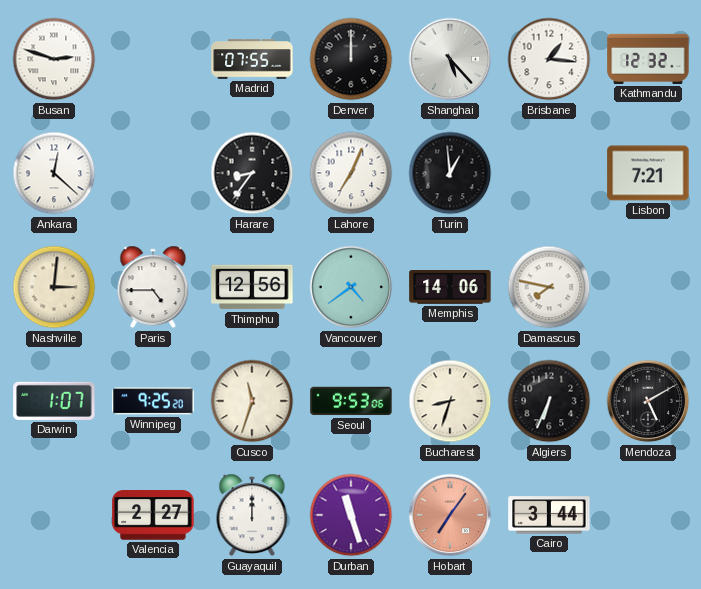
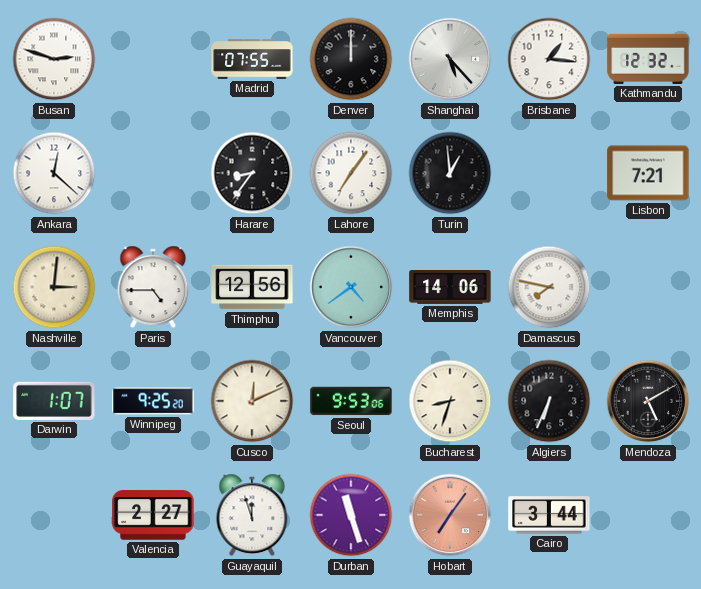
Lahore: 7:04 -> 7:06
Cusco: 11:33 -> 12:11
Guayaquil: 12:00 -> 11:57
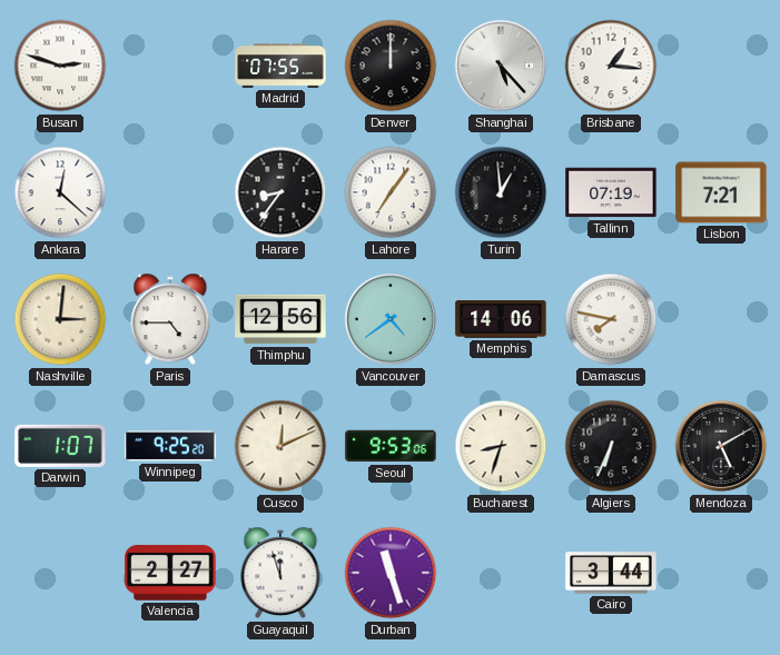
Kathmandu: 12:32 -> none
Tallinn: none -> 07:19
Hobart: 7:06 -> none
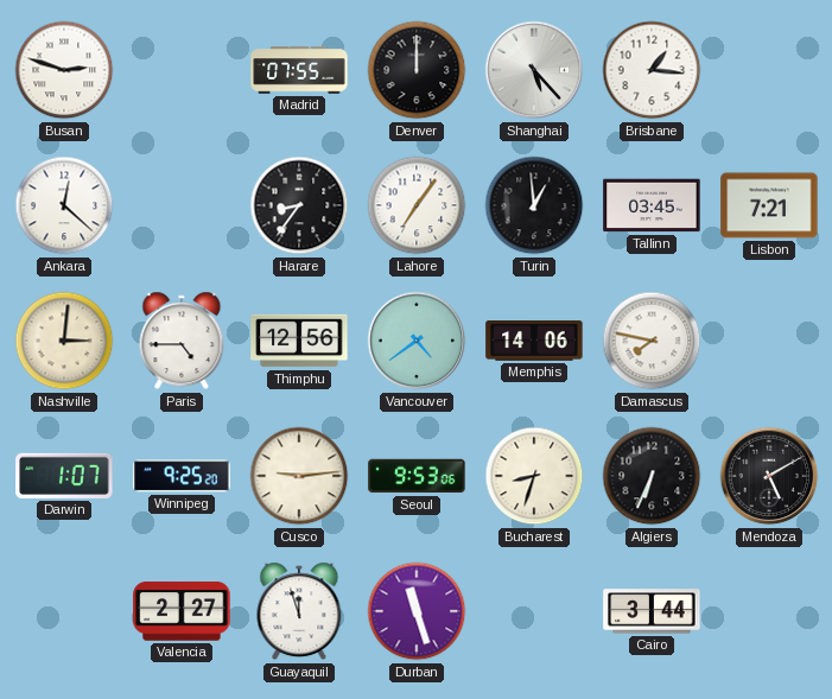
Tallinn: 07:19 -> 03:45
Cusco: 12:11 -> 9:14
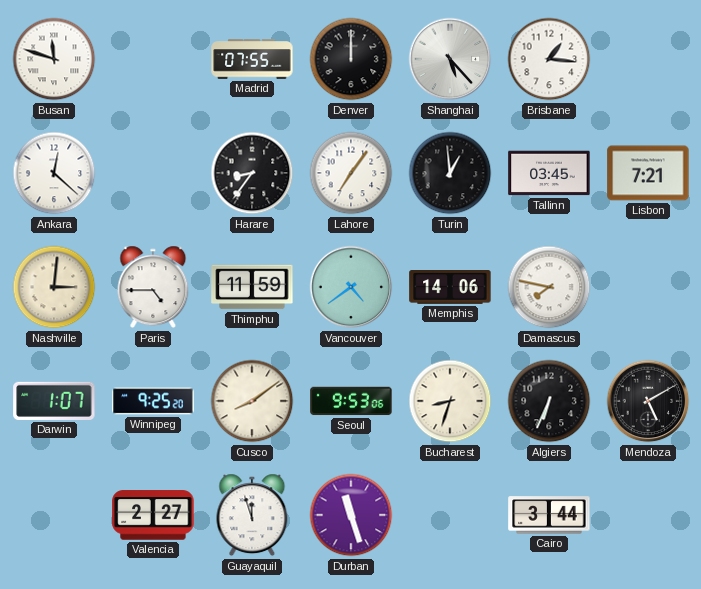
Busan: 2:48 -> 11:48
Thimphu: 12:56 -> 11:59
Cusco: 9:14 -> 8:09
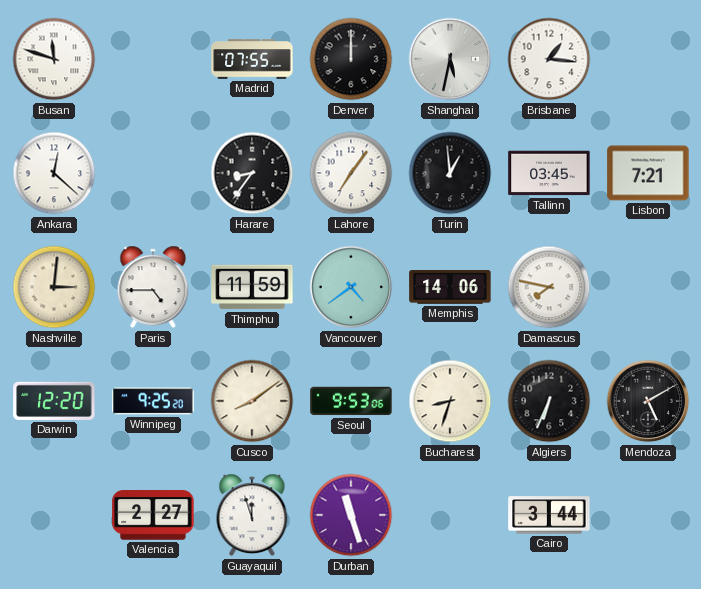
Shanghai: 5:23 -> 5:32
Darwin: 1:07 -> 12:20
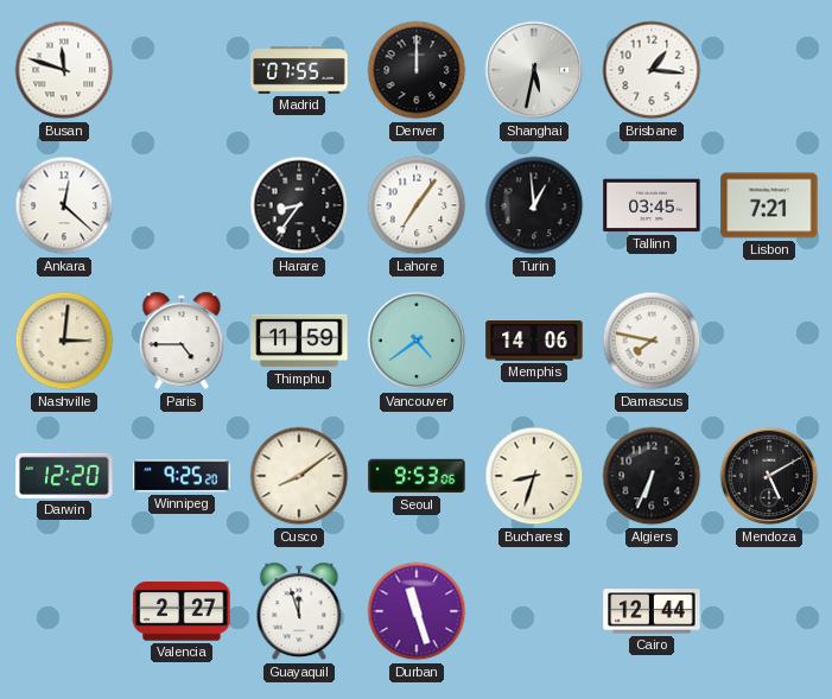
Cairo: 3:44 -> 12:44
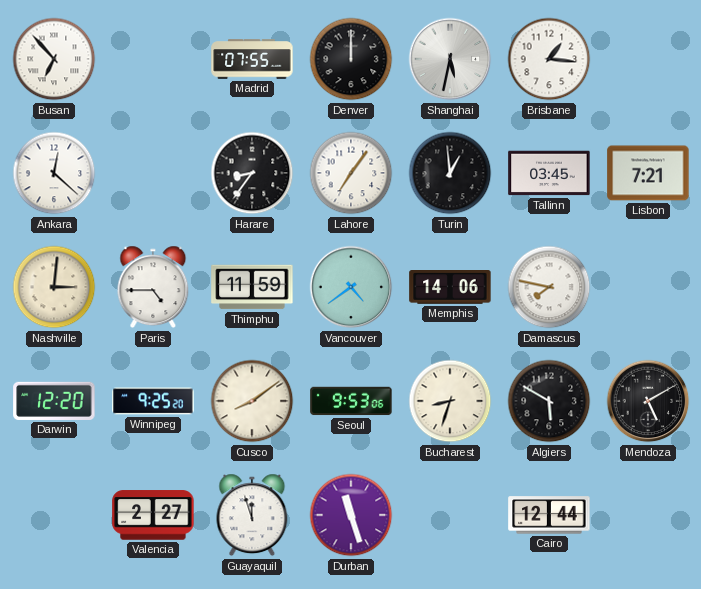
Busan: 11:48 -> 6:53
Algiers: 6:34 -> 5:50
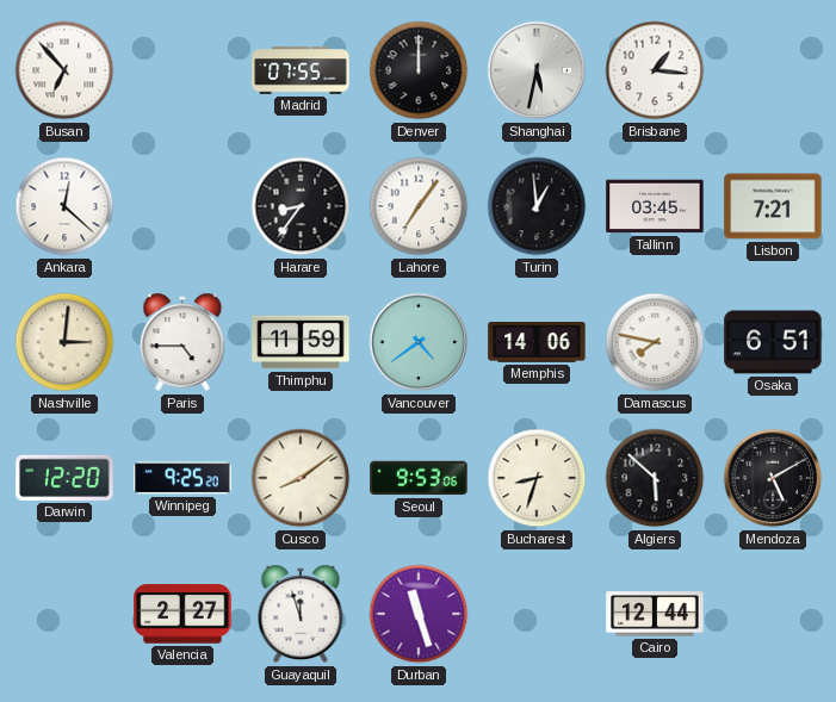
Osaka: none -> 6:51
Algiers: 5:50 -> 5:52
